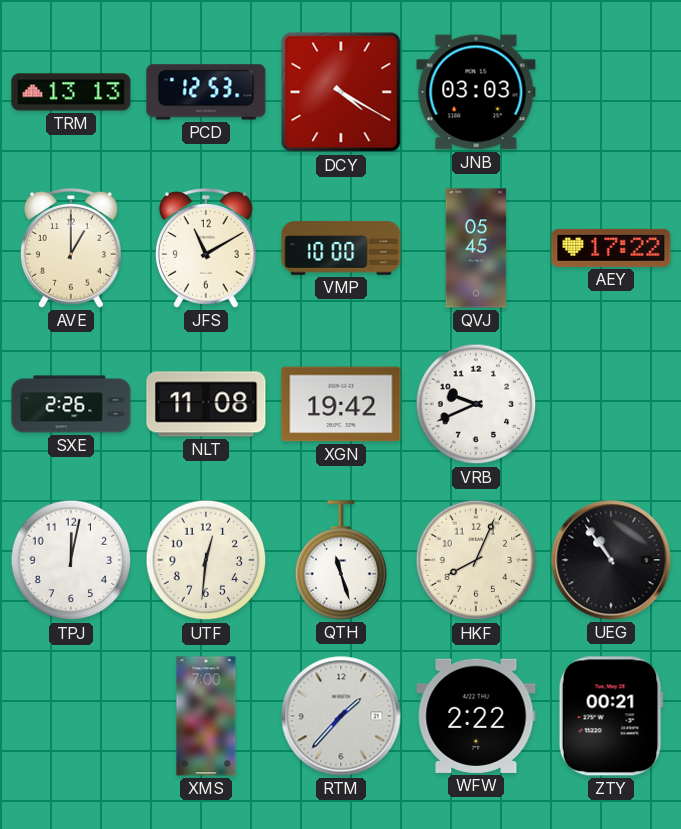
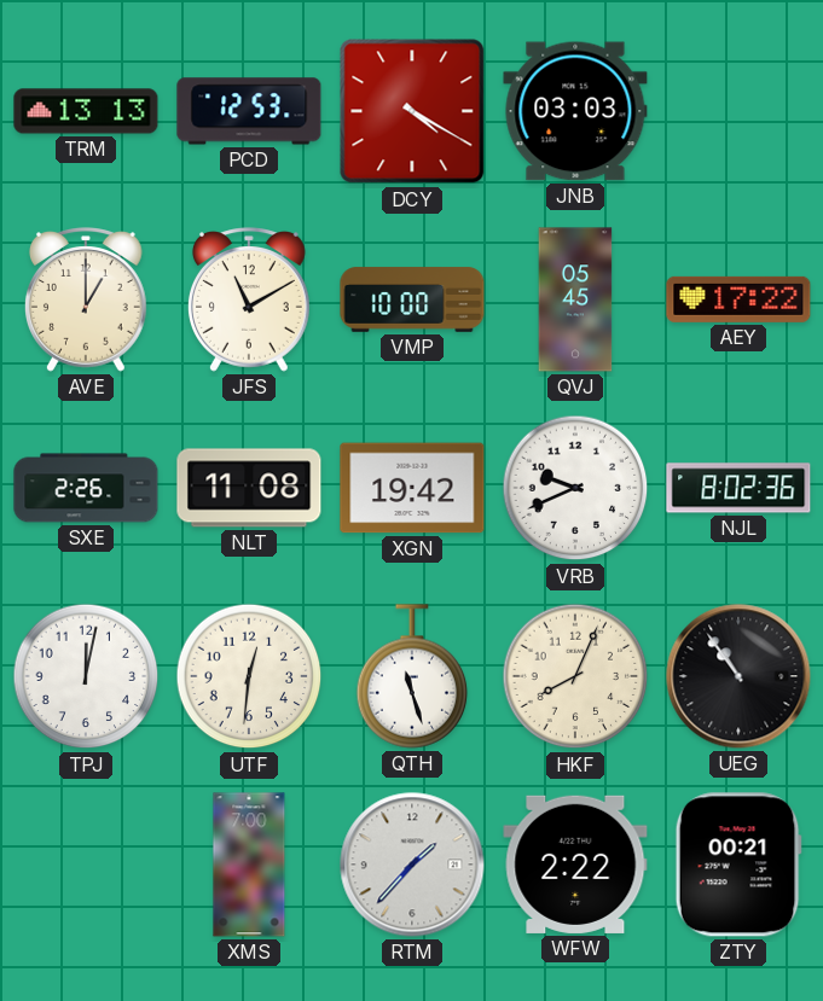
NJL: none -> 8:02
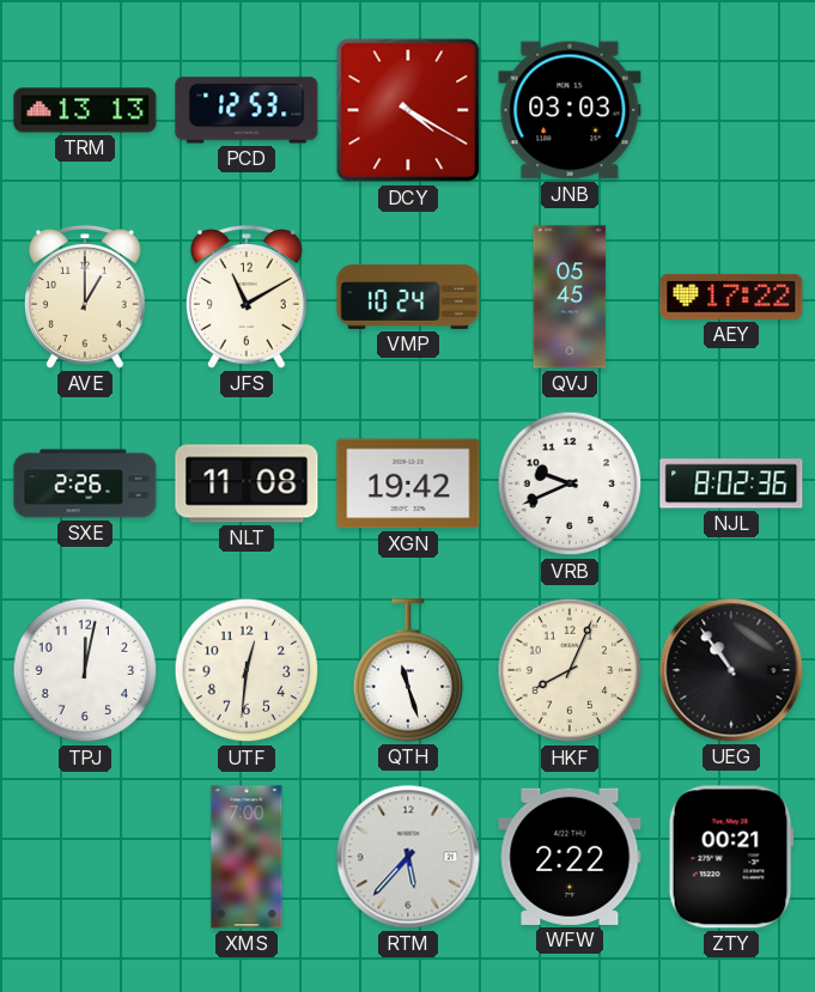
VMP: 10:00 -> 10:24
RTM: 1:37 -> 5:37
